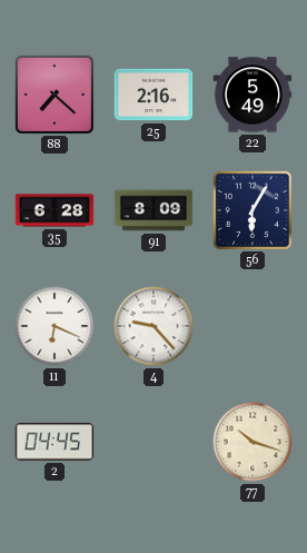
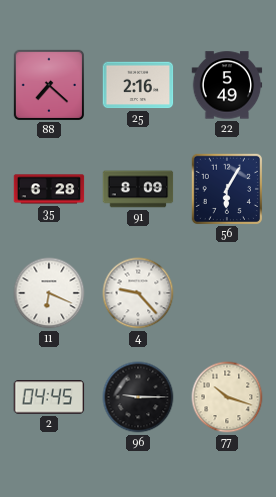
96: none -> 9:15
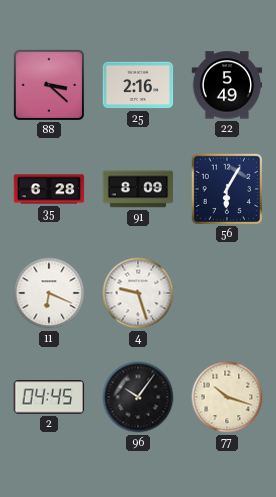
88: 7:22 -> 3:22
4: 9:23 -> 9:27
96: 9:15 -> 10:06
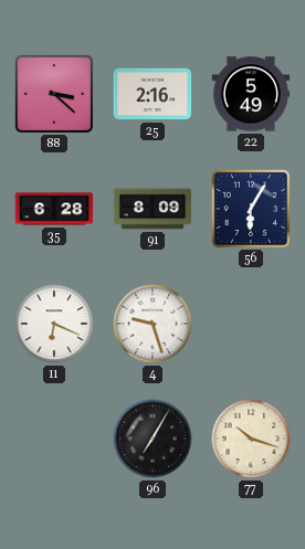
2: 04:45 -> none
96: 10:06 -> 7:05
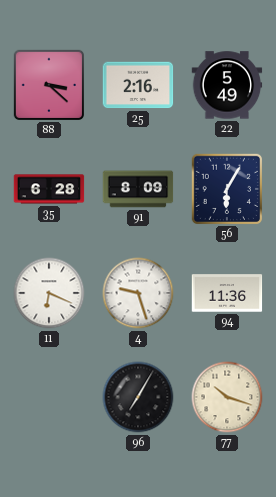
94: none -> 11:36
